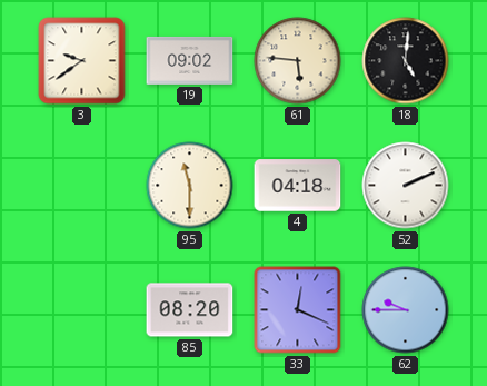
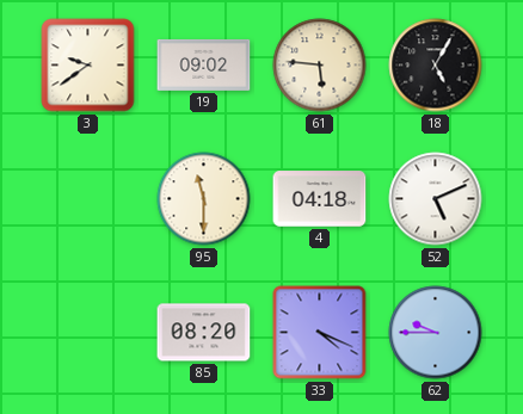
18: 5:01 -> 5:05
52: 2:11 -> 5:11
33: 12:19 -> 4:19
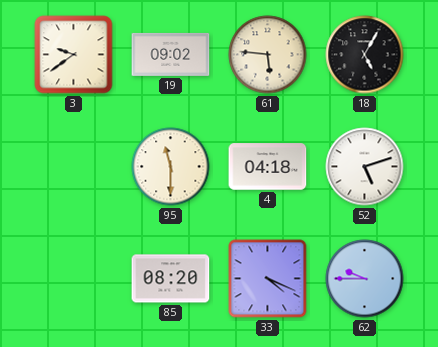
52: 5:11 -> 5:12
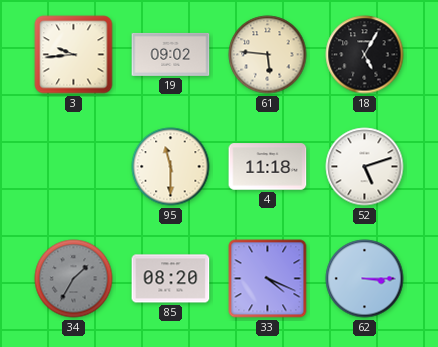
3: 9:39 -> 9:44
4: 04:18 -> 11:18
34: none -> 1:35
62: 9:45 -> 3:15
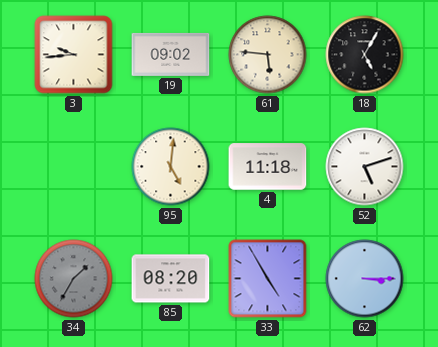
95: 11:30 -> 5:01
33: 4:19 -> 4:55
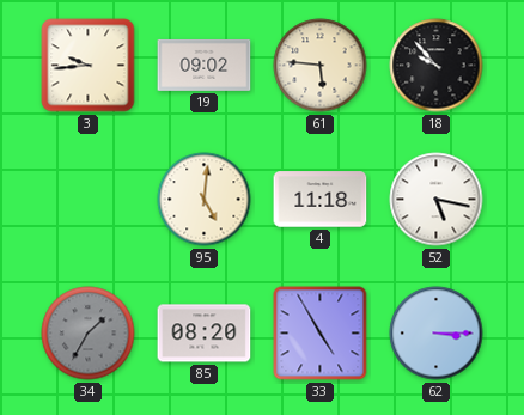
18: 5:05 -> 9:53
52: 5:12 -> 5:17
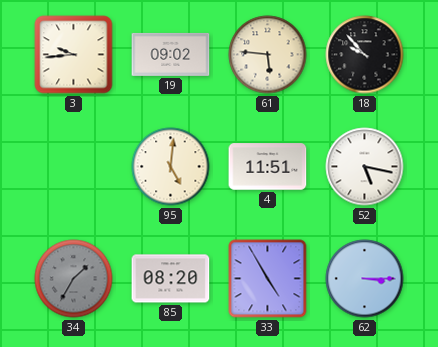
4: 11:18 -> 11:51
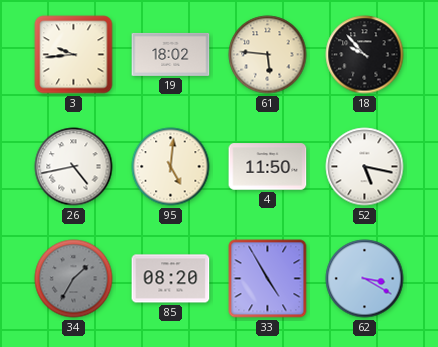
19: 09:02 -> 18:02
26: none -> 4:43
4: 11:51 -> 11:50
62: 3:15 -> 3:20
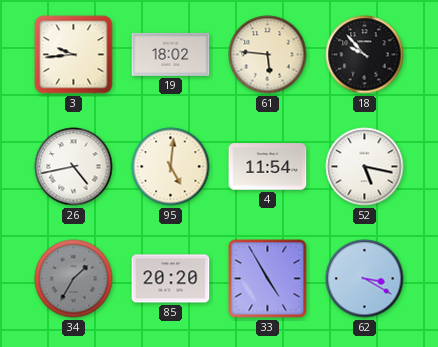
4: 11:50 -> 11:54
85: 08:20 -> 20:20
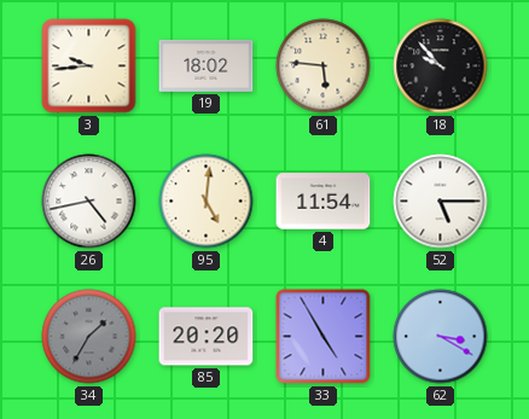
52: 5:17 -> 5:15
